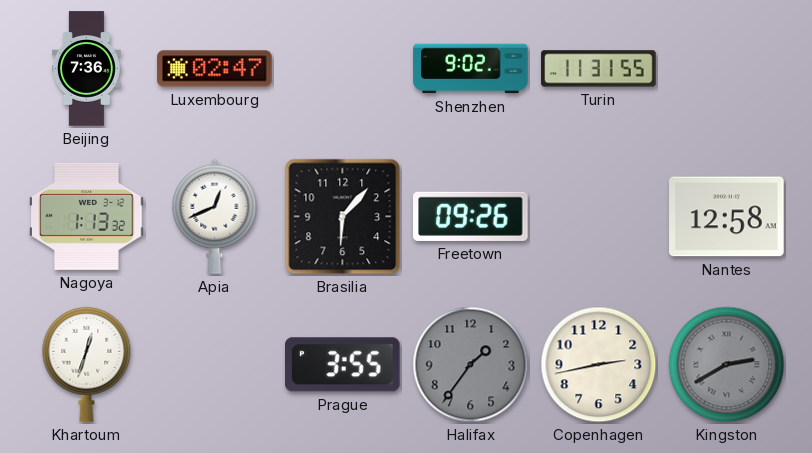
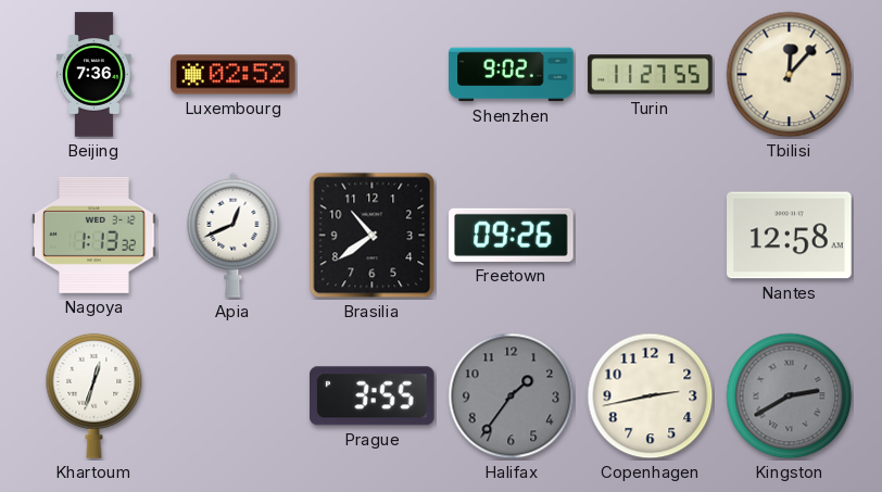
Luxembourg: 02:47 -> 02:52
Turin: 11:31 -> 11:27
Tbilisi: none -> 12:07
Brasilia: 6:07 -> 10:39
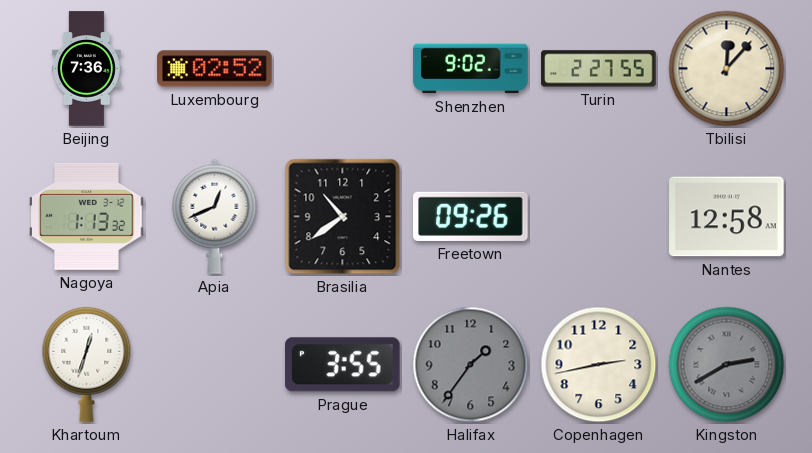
Turin: 11:27 -> 2:27
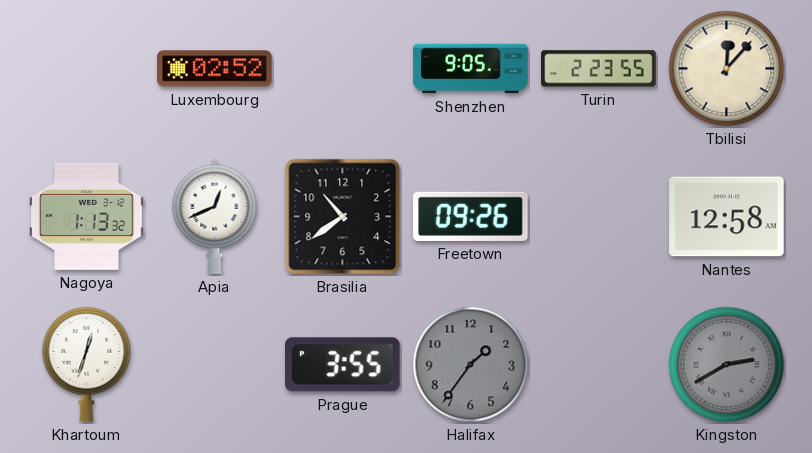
Beijing: 7:36 -> none
Shenzhen: 9:02 -> 9:05
Turin: 2:27 -> 2:23
Copenhagen: 2:43 -> none
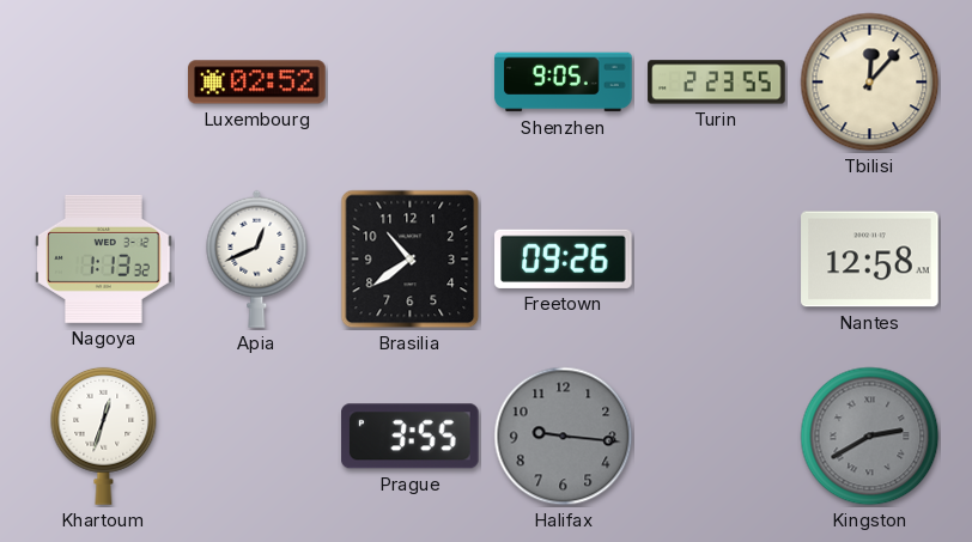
Halifax: 1:36 -> 9:16
